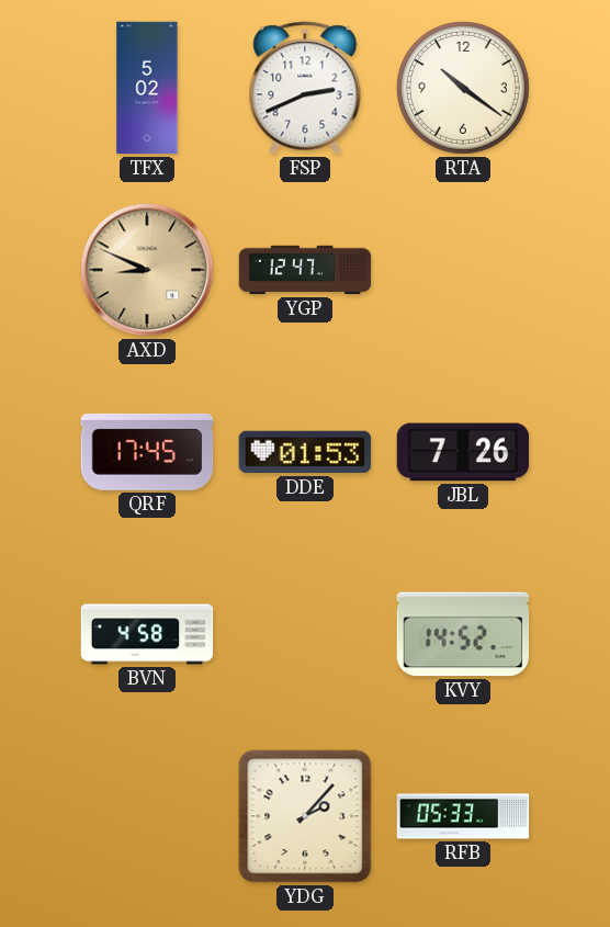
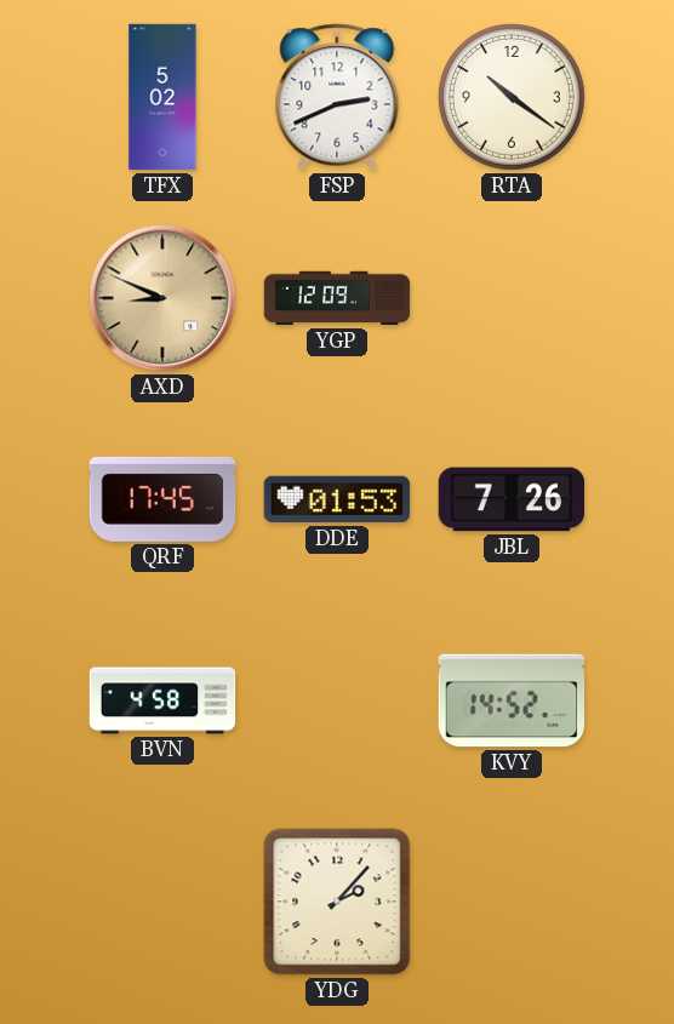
YGP: 12:47 -> 12:09
RFB: 05:33 -> none
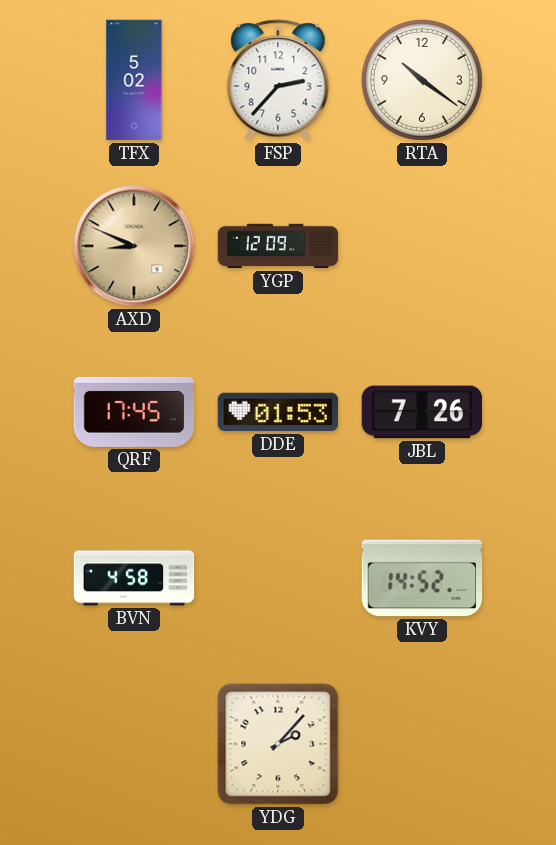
FSP: 2:41 -> 2:37
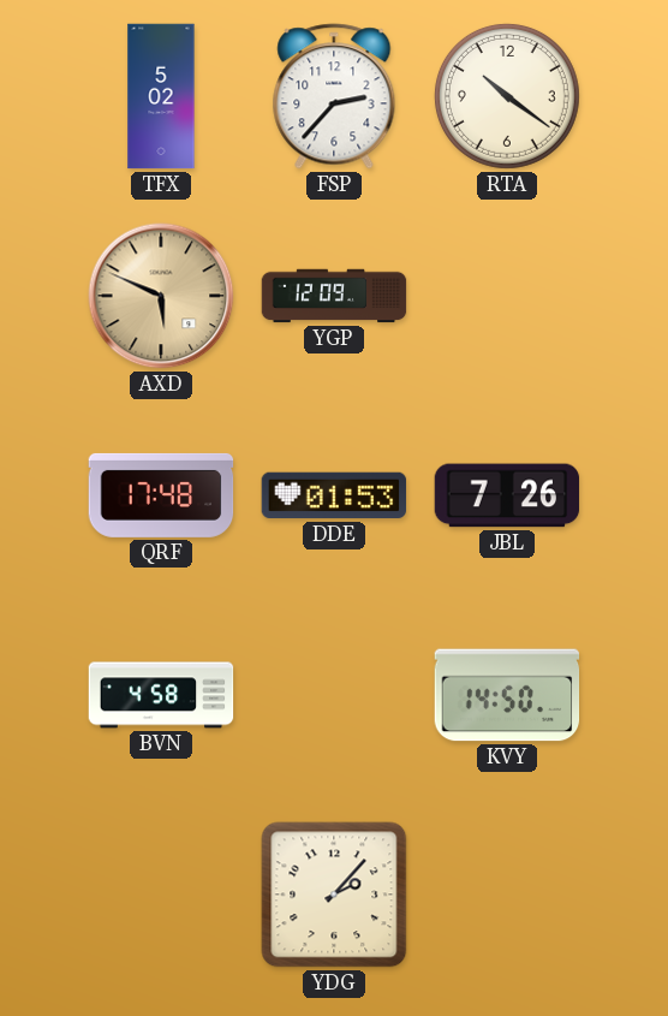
AXD: 8:49 -> 5:49
QRF: 17:45 -> 17:48
KVY: 14:52 -> 14:50
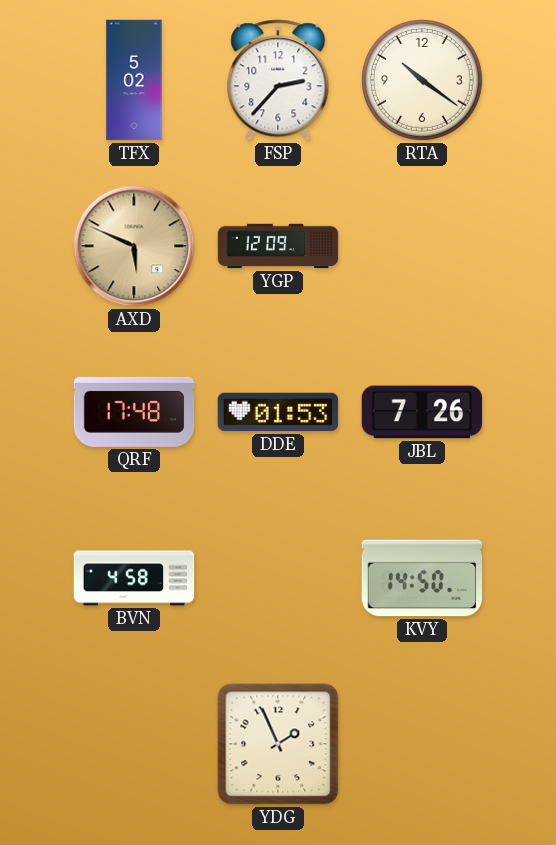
YDG: 2:07 -> 1:56
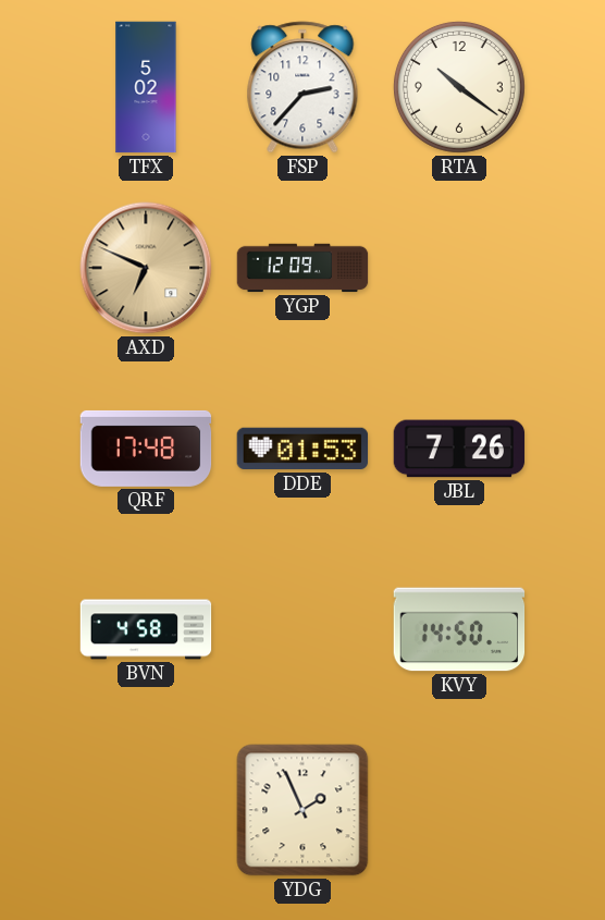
AXD: 5:49 -> 6:49
